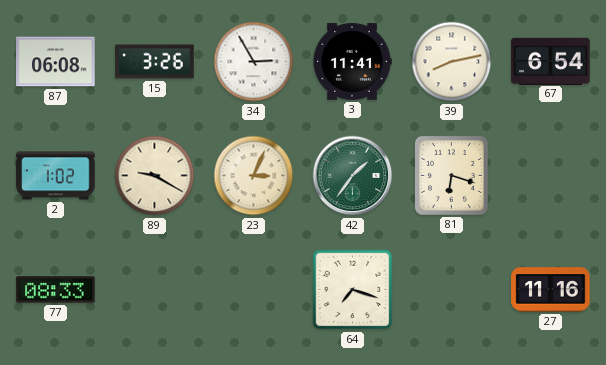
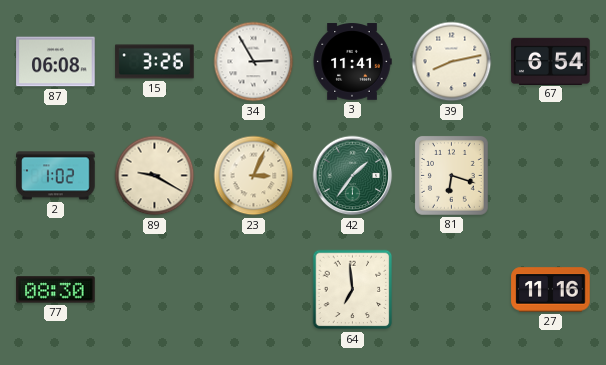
77: 08:33 -> 08:30
64: 7:18 -> 6:59
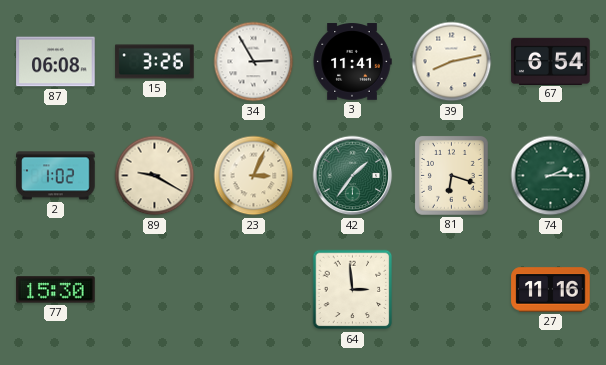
74: none -> 2:15
77: 08:30 -> 15:30
64: 6:59 -> 2:59
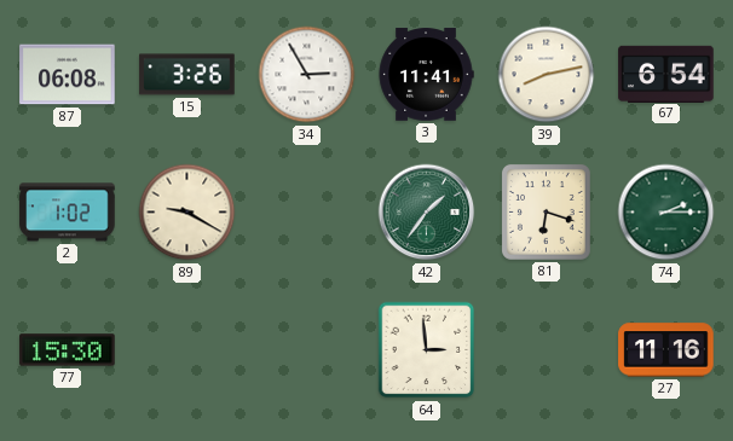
23: 3:04 -> none
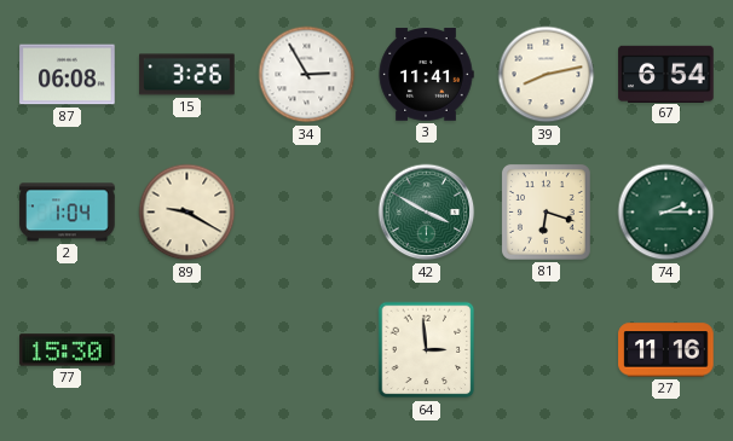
2: 1:02 -> 1:04
42: 1:36 -> 3:50
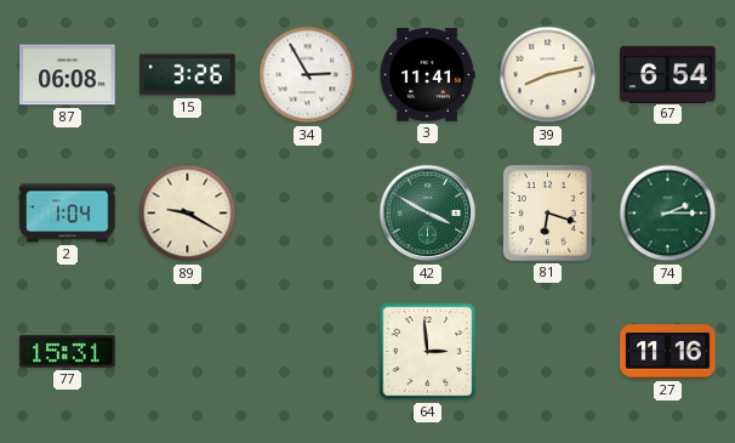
77: 15:30 -> 15:31
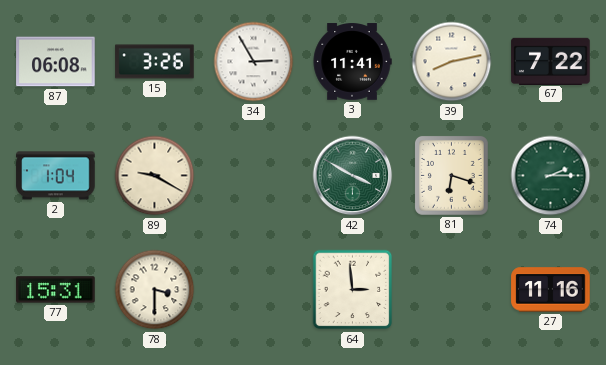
67: 6:54 -> 7:22
78: none -> 3:30
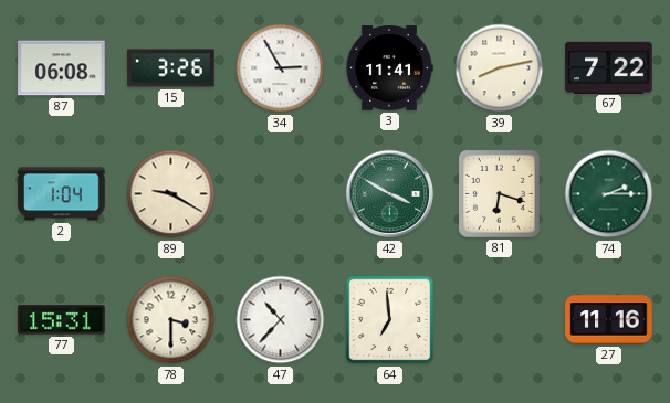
47: none -> 10:37
64: 2:59 -> 6:59
